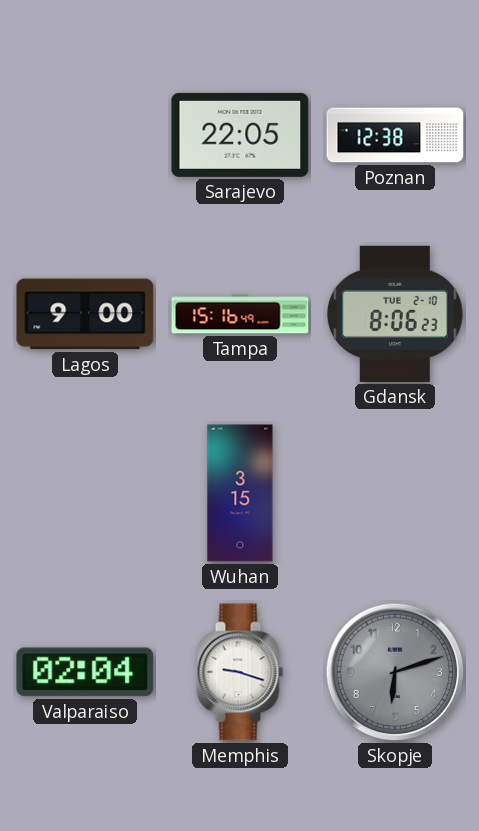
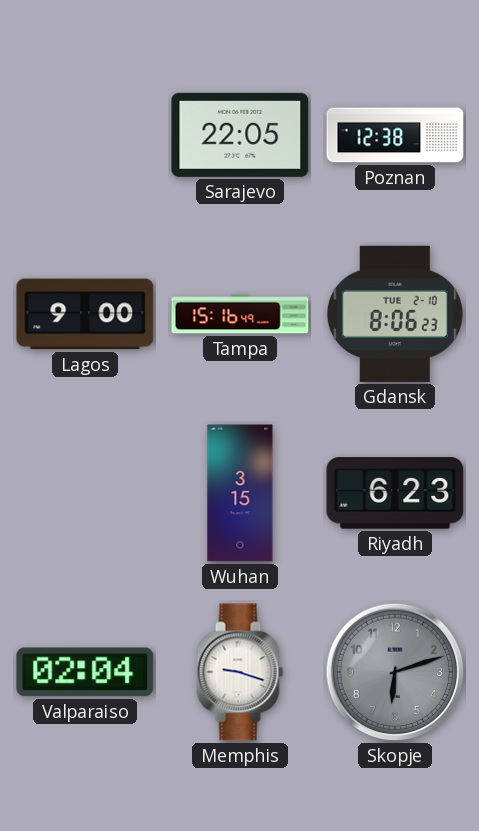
Riyadh: none -> 6:23
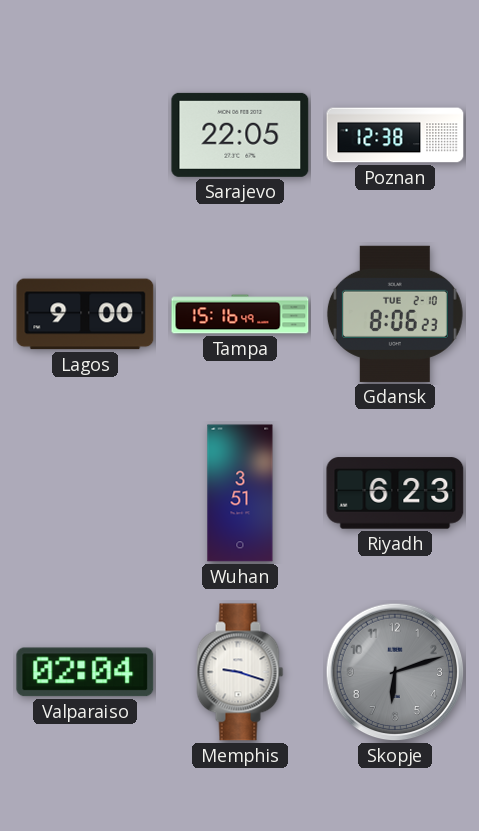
Wuhan: 3:15 -> 3:51
